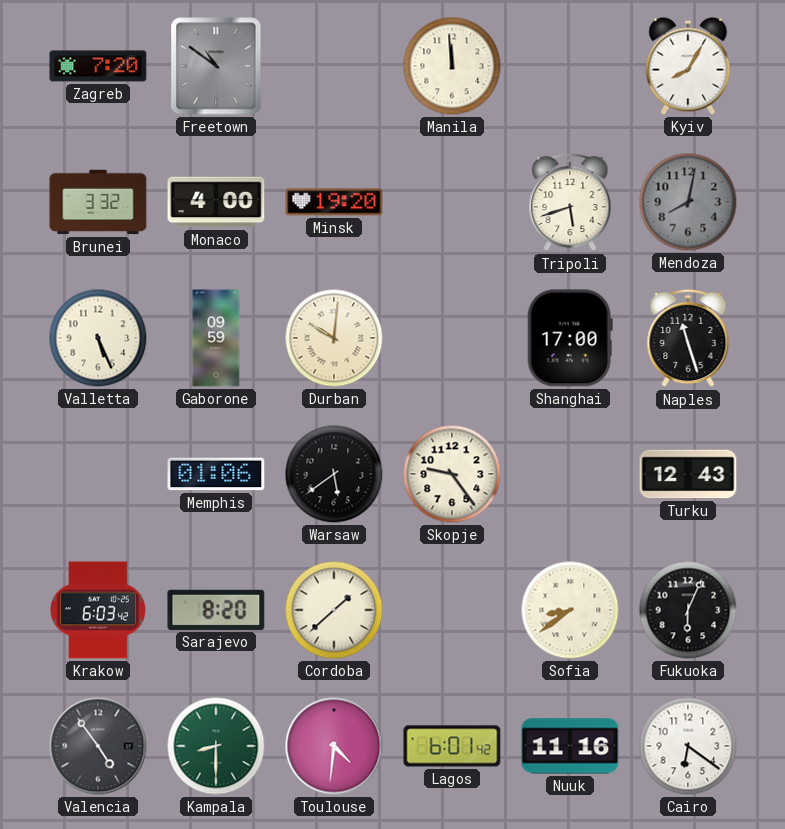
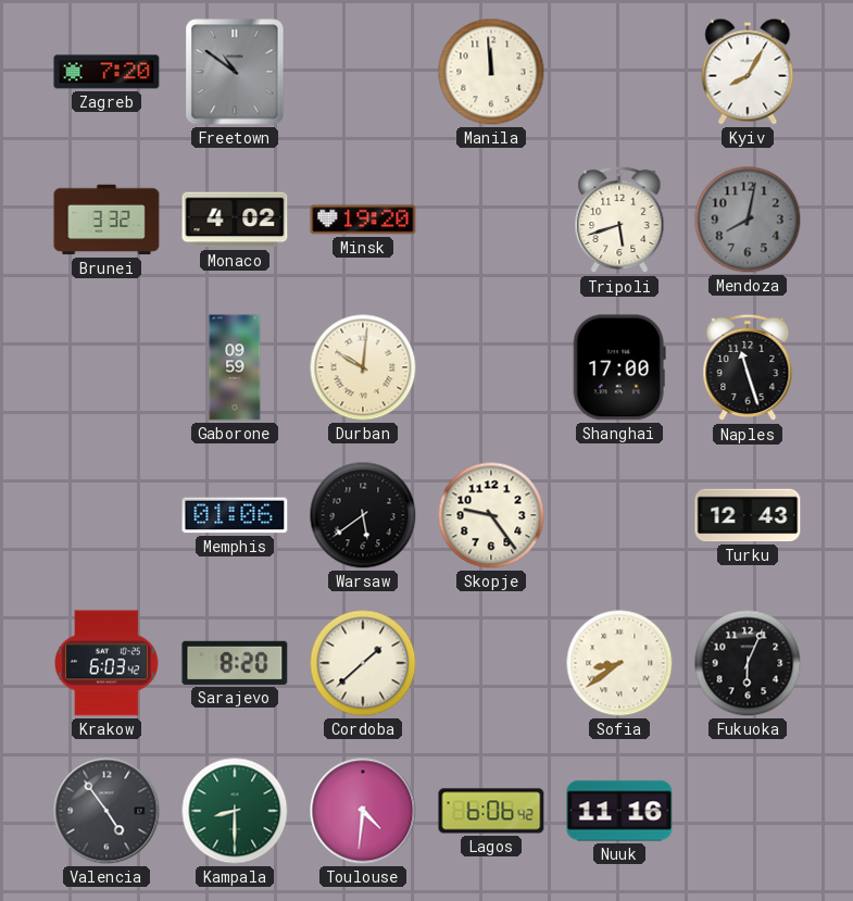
Monaco: 4:00 -> 4:02
Valletta: 5:26 -> none
Lagos: 6:01 -> 6:06
Cairo: 6:21 -> none
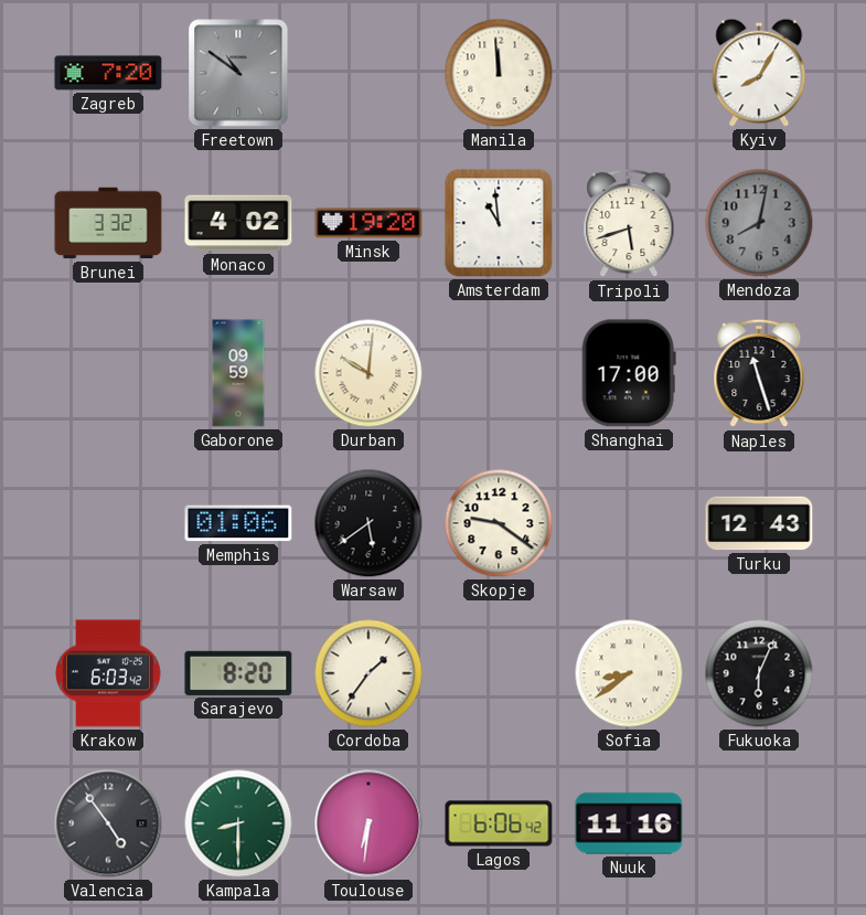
Amsterdam: none -> 10:59
Skopje: 9:24 -> 9:21
Cordoba: 1:38 -> 1:36
Toulouse: 4:31 -> 6:31
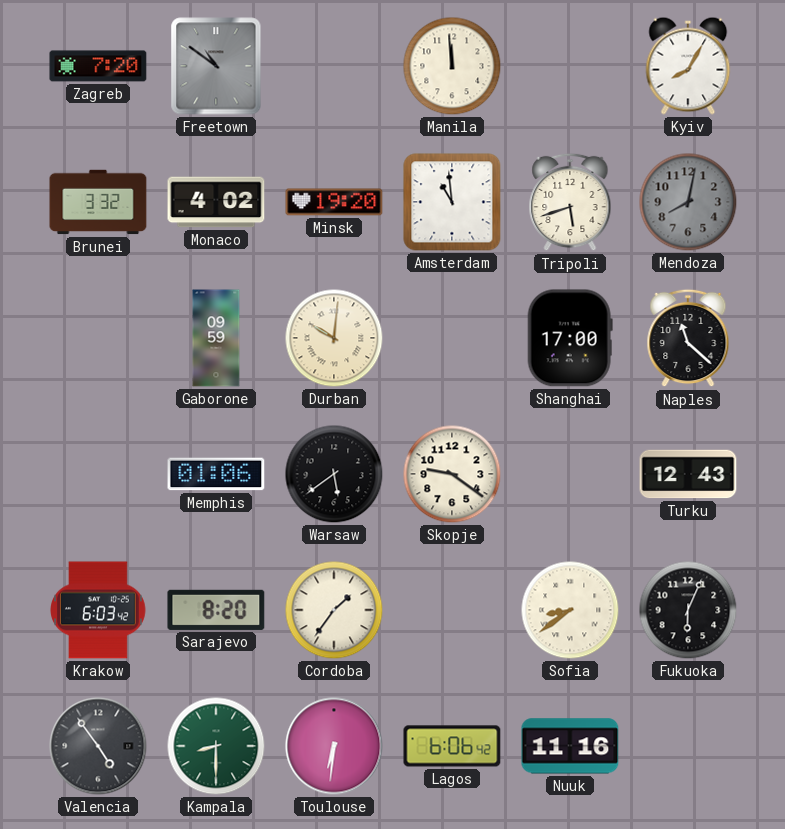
Naples: 11:27 -> 11:22
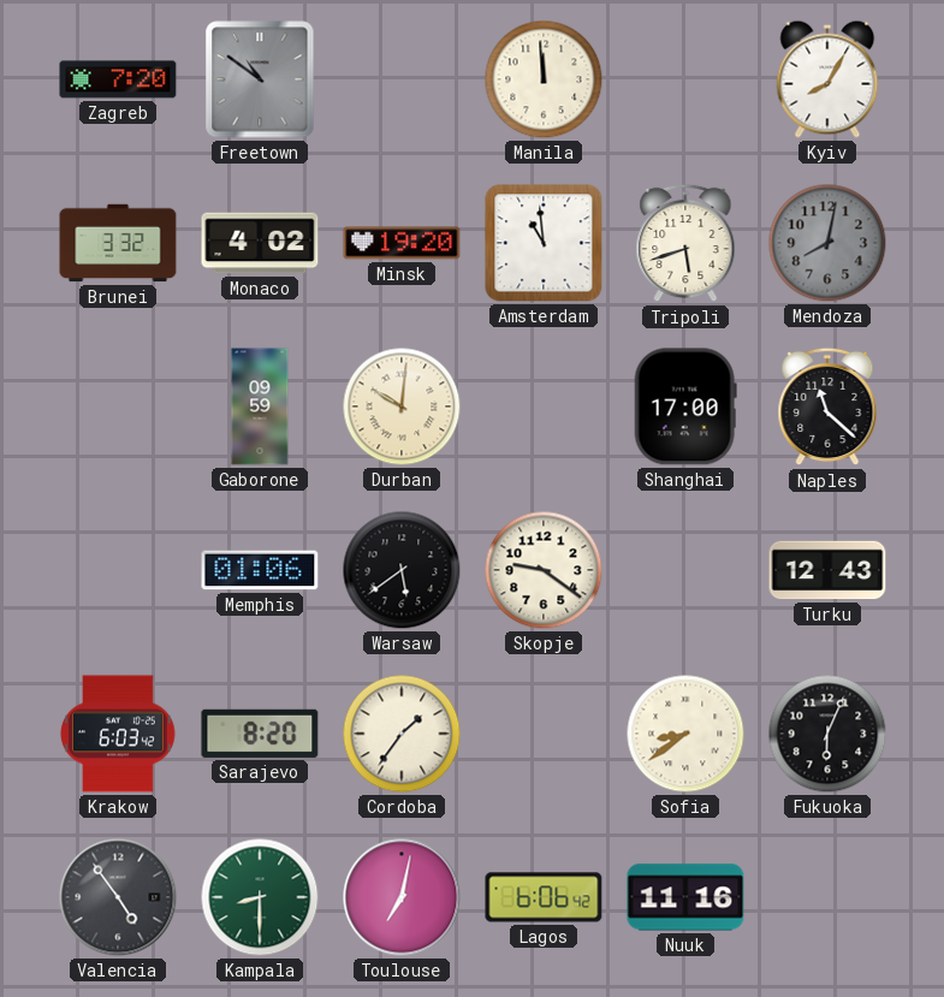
Toulouse: 6:31 -> 7:02
